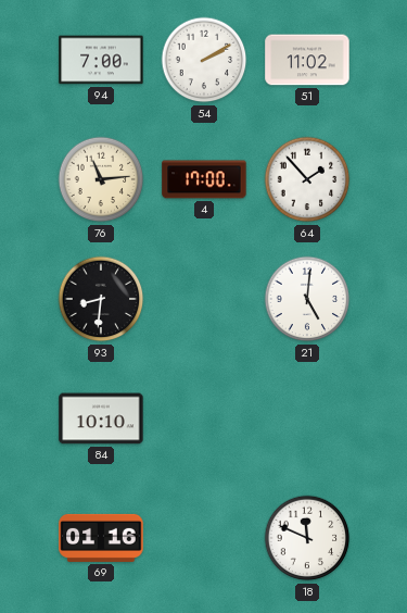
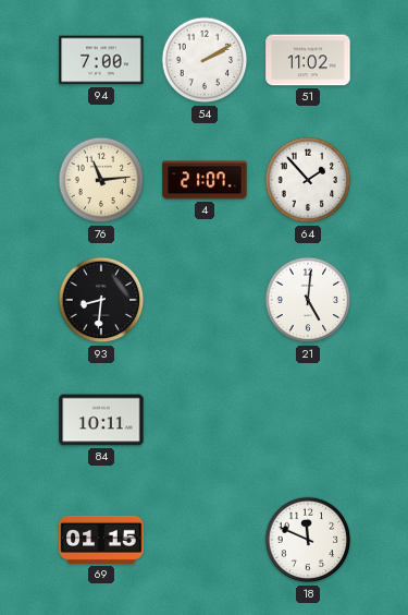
4: 17:00 -> 21:07
84: 10:10 -> 10:11
69: 01:16 -> 01:15
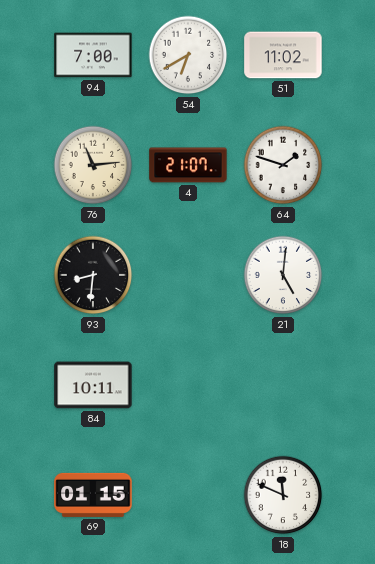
54: 2:10 -> 6:40
64: 1:53 -> 1:48
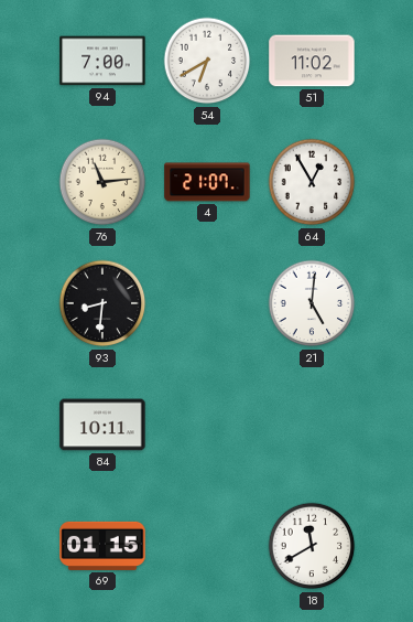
64: 1:48 -> 12:55
18: 11:49 -> 11:40
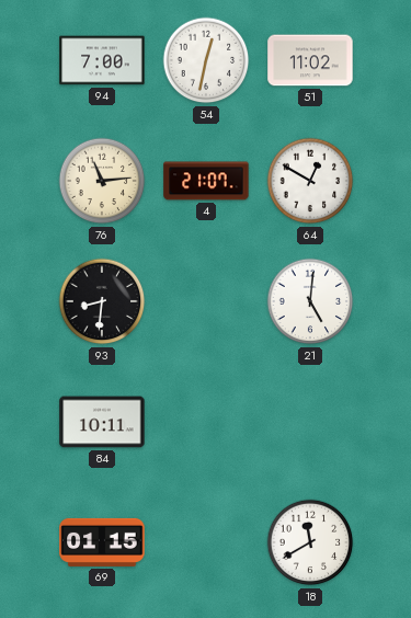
54: 6:40 -> 12:32
64: 12:55 -> 12:50
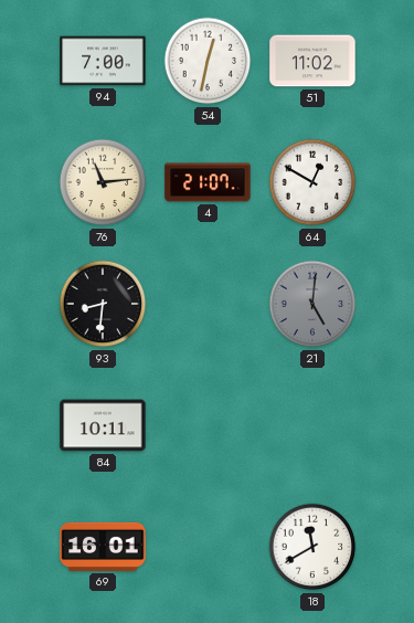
21 dial: white -> grey
69: 01:15 -> 16:01
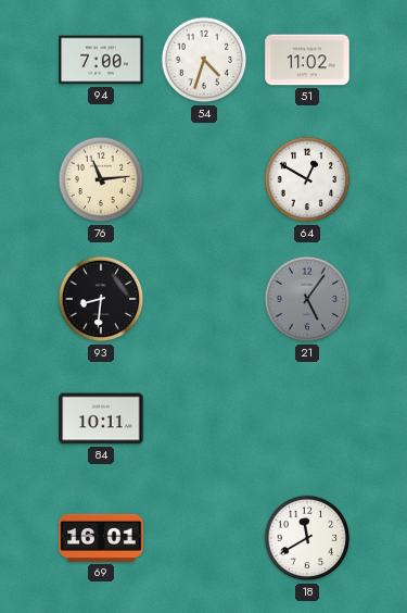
54: 12:32 -> 4:33
4: 21:07 -> none
21: 5:01 -> 5:06
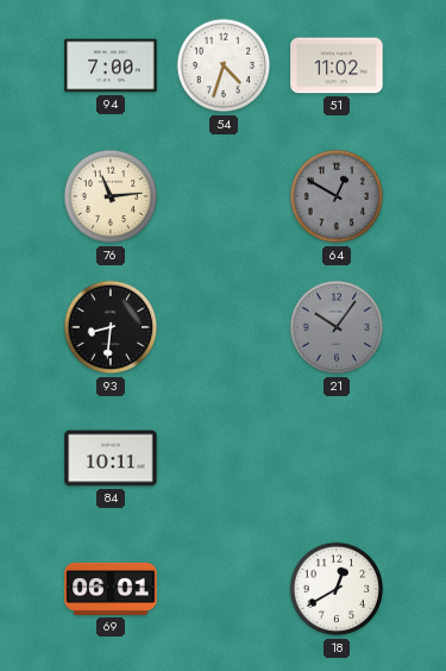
64 dial: white -> grey
21: 5:06 -> 10:06
69: 16:01 -> 06:01
18: 11:40 -> 12:40
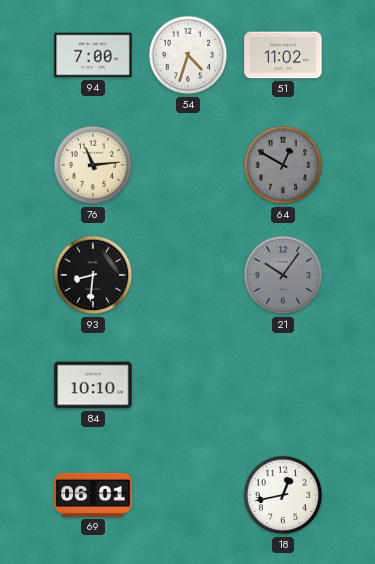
84: 10:11 -> 10:10
18: 12:40 -> 12:43
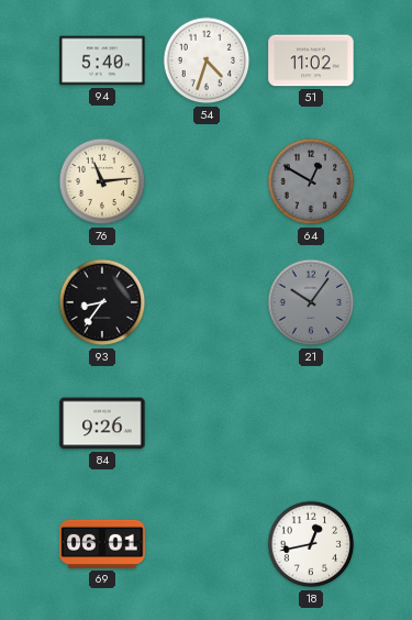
94: 7:00 -> 5:40
93: 8:31 -> 8:36
84: 10:10 -> 9:26
